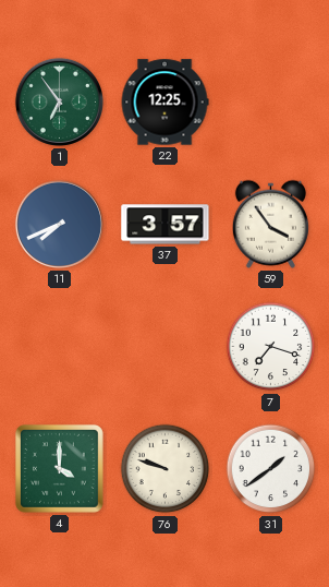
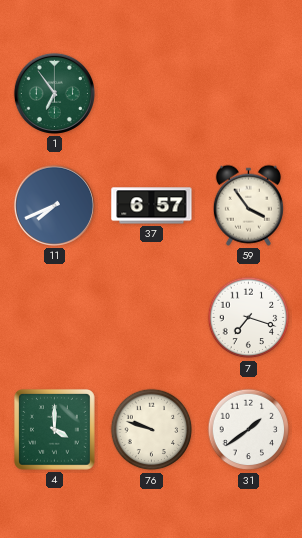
22: 12:25 -> none
37: 3:57 -> 6:57
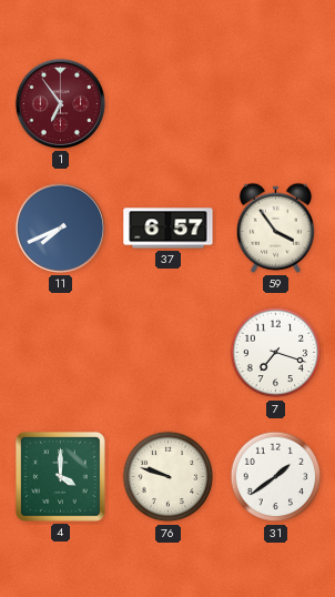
1 dial: green -> burgundy
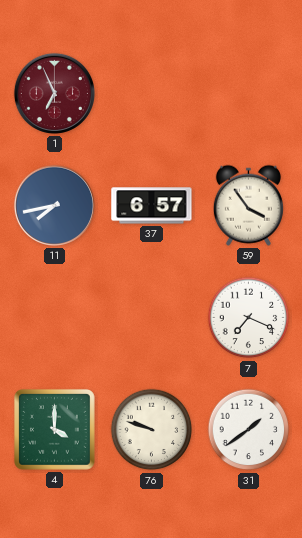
1: 6:54 -> 6:56
11: 7:41 -> 7:43
7: 7:18 -> 7:19
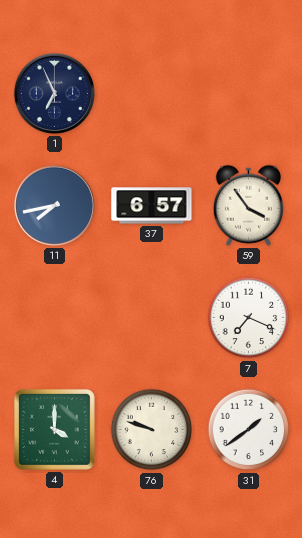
1 dial: burgundy -> navy
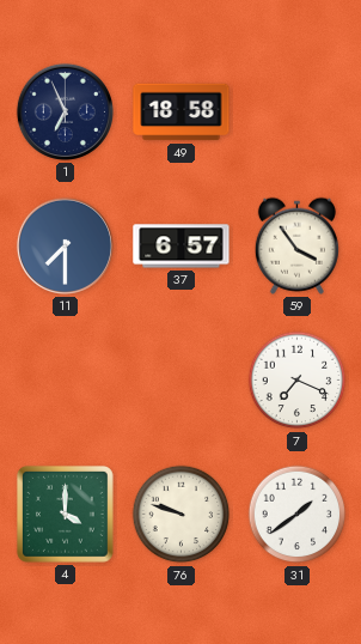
49: none -> 18:58
11: 7:43 -> 7:30
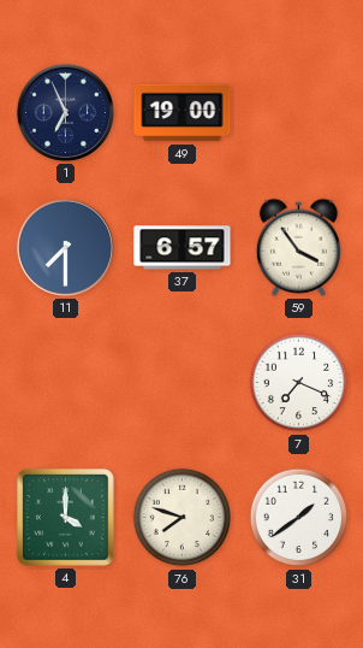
49: 18:58 -> 19:00
76: 9:48 -> 7:48
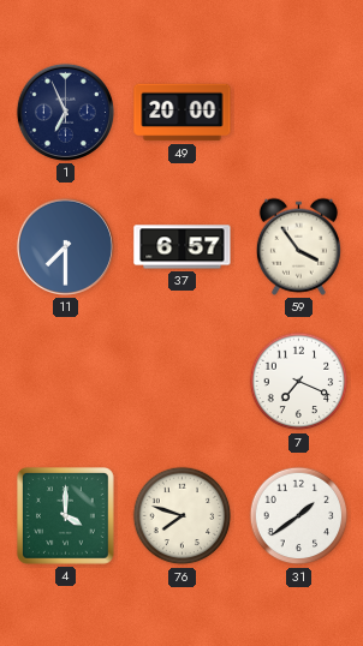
49: 19:00 -> 20:00
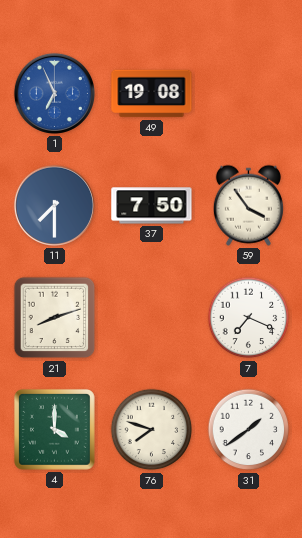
1 dial: navy -> blue
49: 20:00 -> 19:08
37: 6:57 -> 7:50
21: none -> 8:12
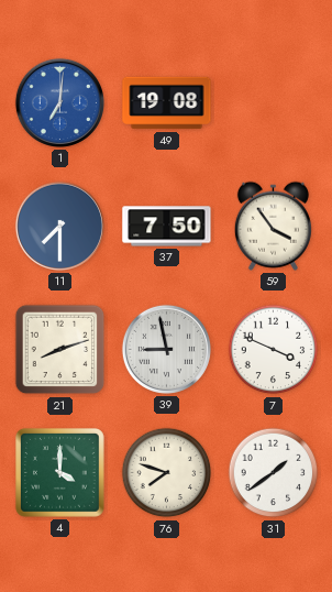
1: 6:56 -> 7:01
39: none -> 8:58
7: 7:19 -> 3:49
